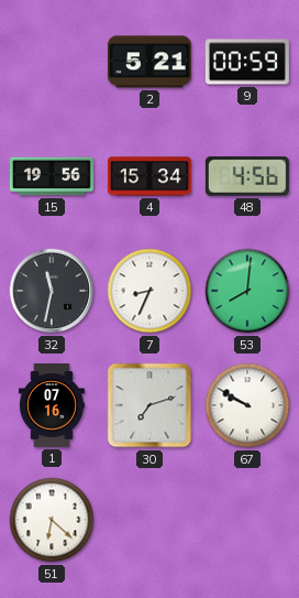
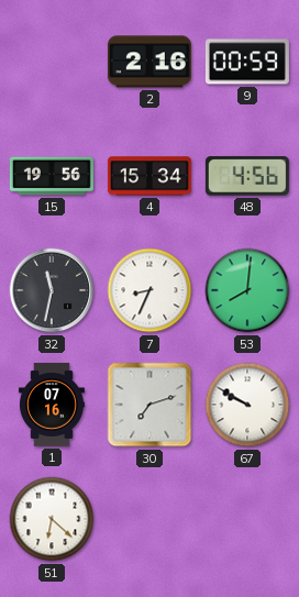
2: 5:21 -> 2:16
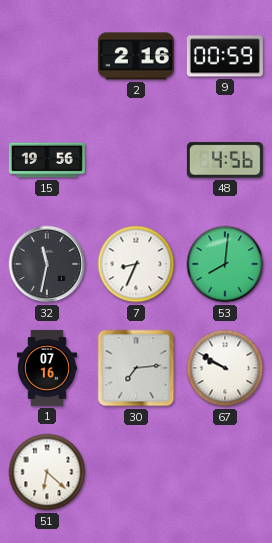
4: 15:34 -> none
30: 7:12 -> 7:14
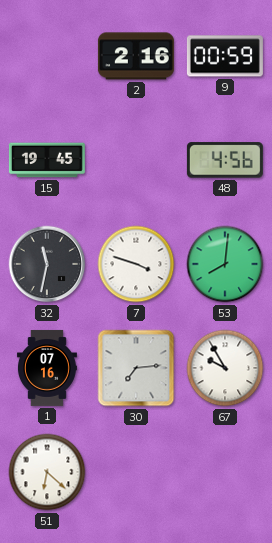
15: 19:56 -> 19:45
7: 8:34 -> 3:48
67: 9:50 -> 9:55
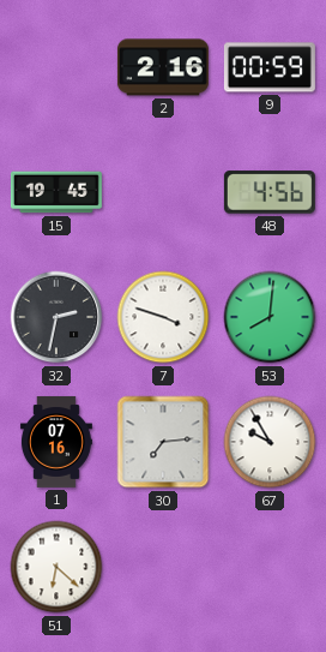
32: 11:32 -> 2:32
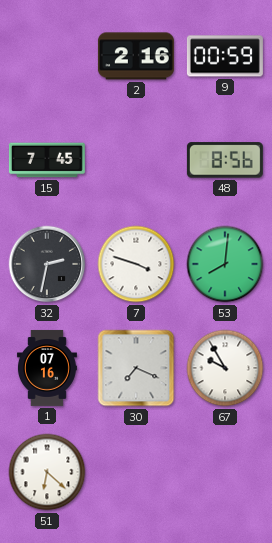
15: 19:45 -> 7:45
48: 4:56 -> 8:56
30: 7:14 -> 7:19
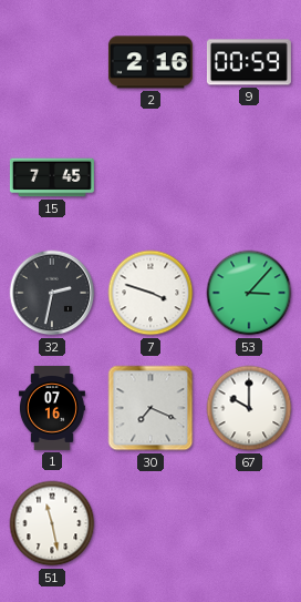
48: 8:56 -> none
53: 8:01 -> 3:07
67: 9:55 -> 10:00
51: 6:22 -> 11:28
